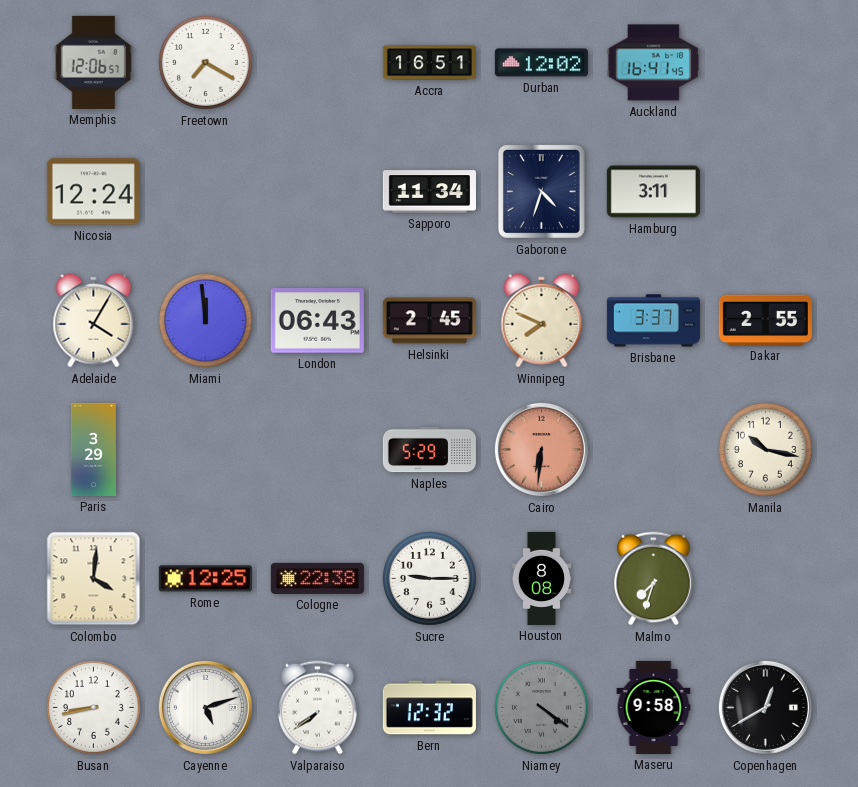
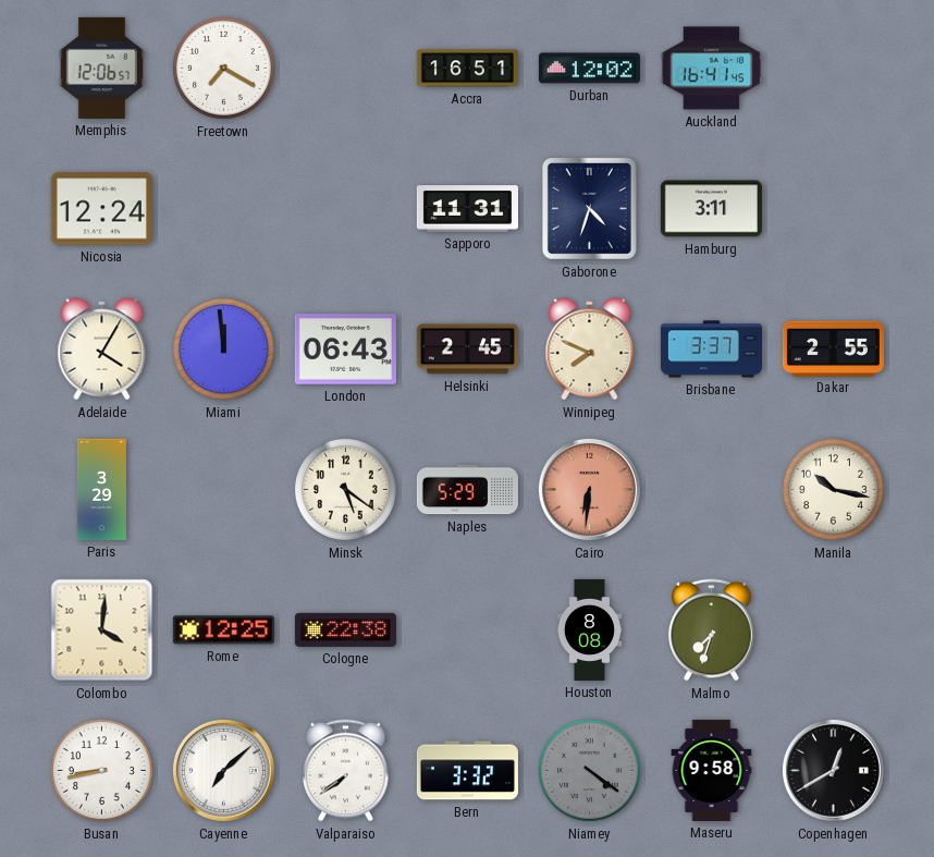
Sapporo: 11:34 -> 11:31
Minsk: none -> 5:21
Sucre: 9:15 -> none
Cayenne: 5:12 -> 7:08
Bern: 12:32 -> 3:32
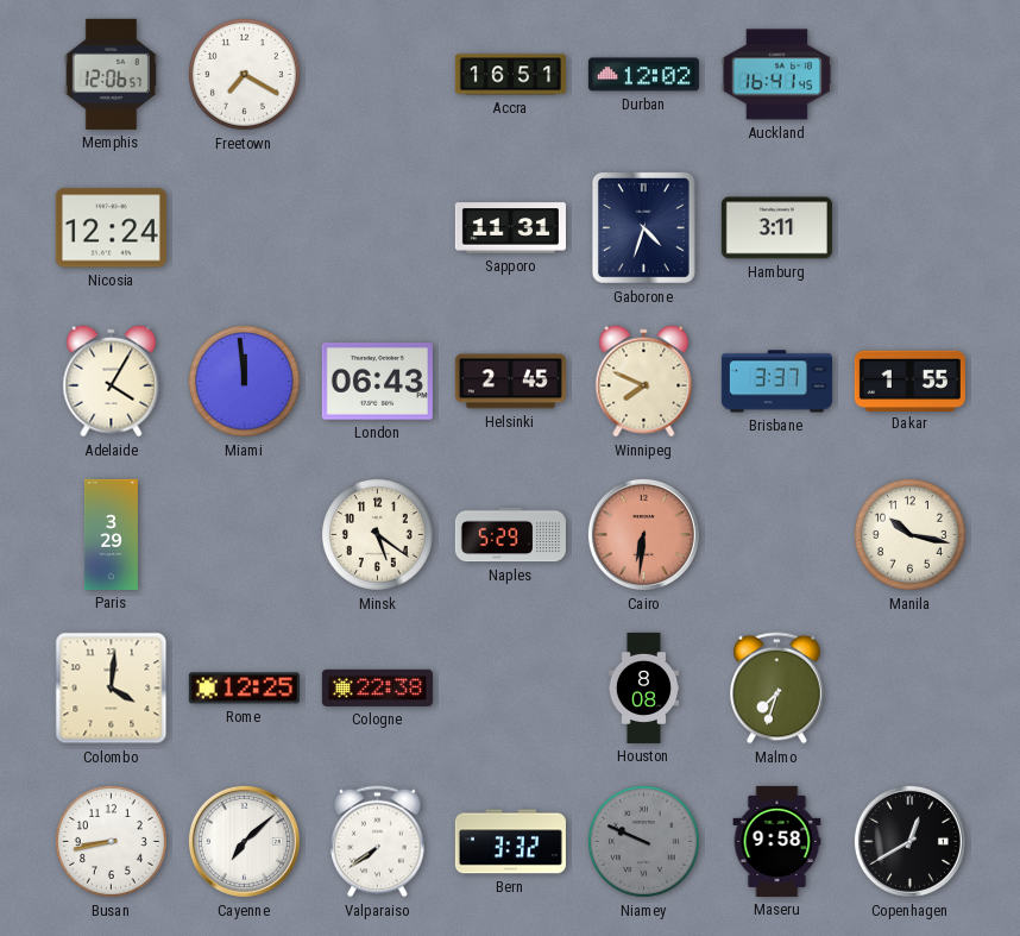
Dakar: 2:55 -> 1:55
Niamey: 4:21 -> 9:49
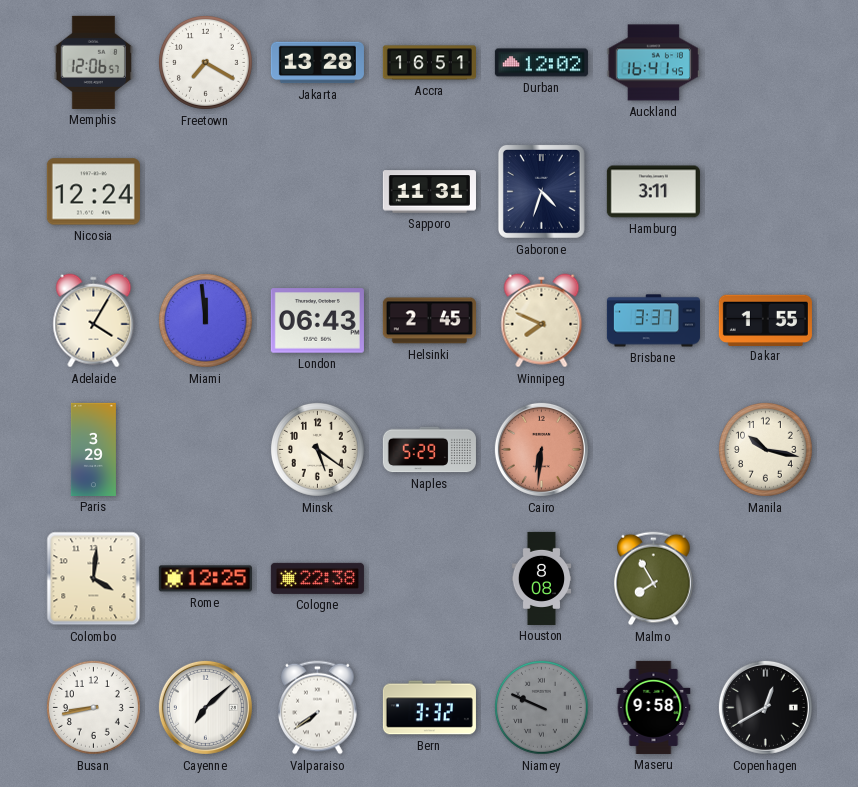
Jakarta: none -> 13:28
Malmo: 7:33 -> 7:55
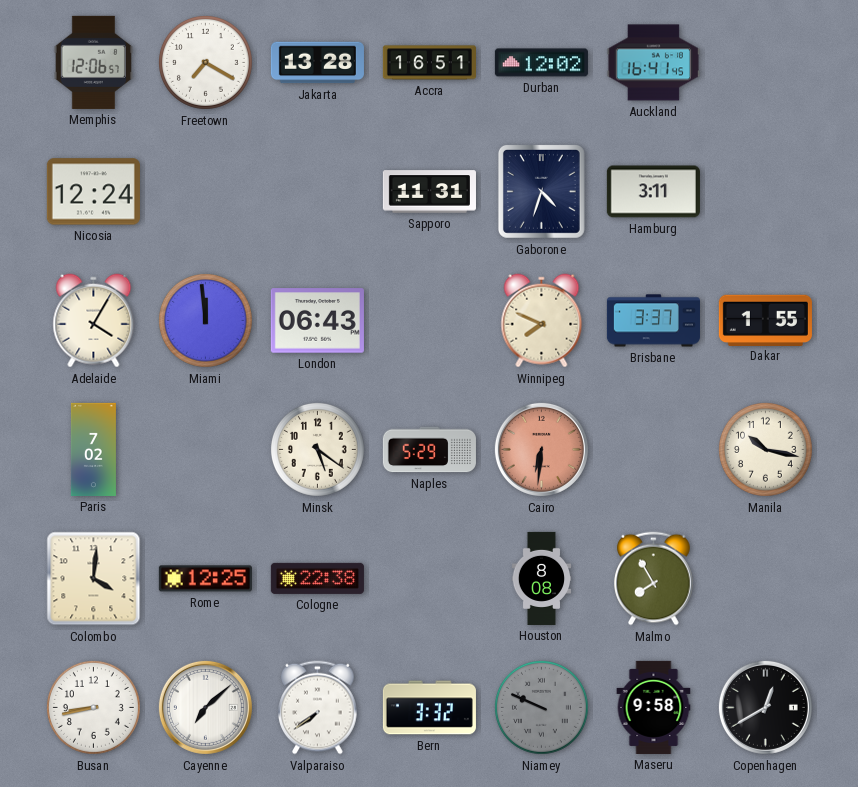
Helsinki: 2:45 -> none
Paris: 3:29 -> 7:02
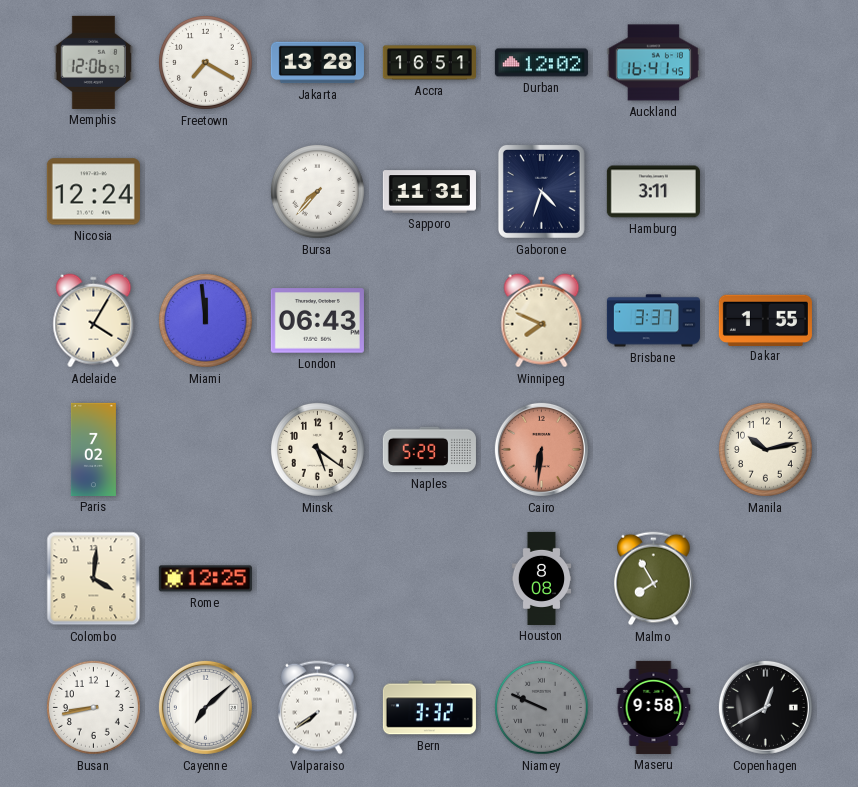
Bursa: none -> 7:37
Manila: 10:17 -> 10:13
Cologne: 22:38 -> none
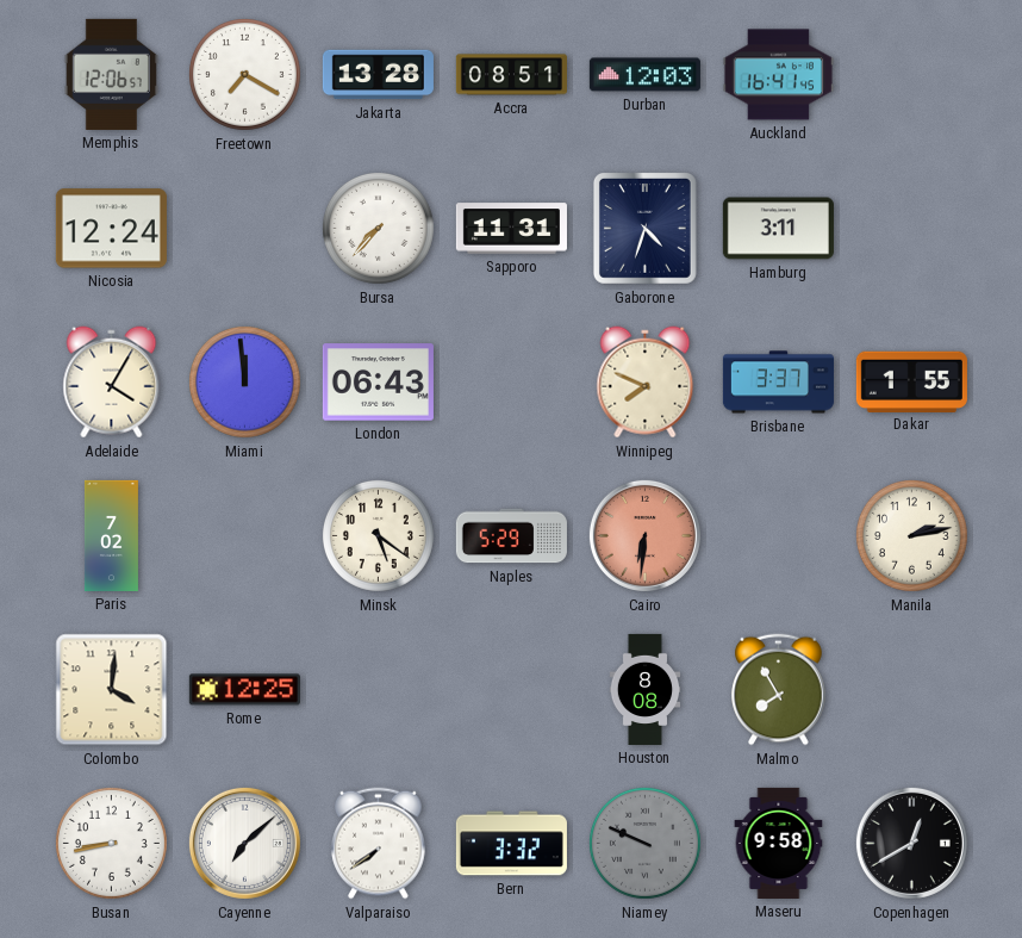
Accra: 16:51 -> 08:51
Durban: 12:02 -> 12:03
Manila: 10:13 -> 2:13
